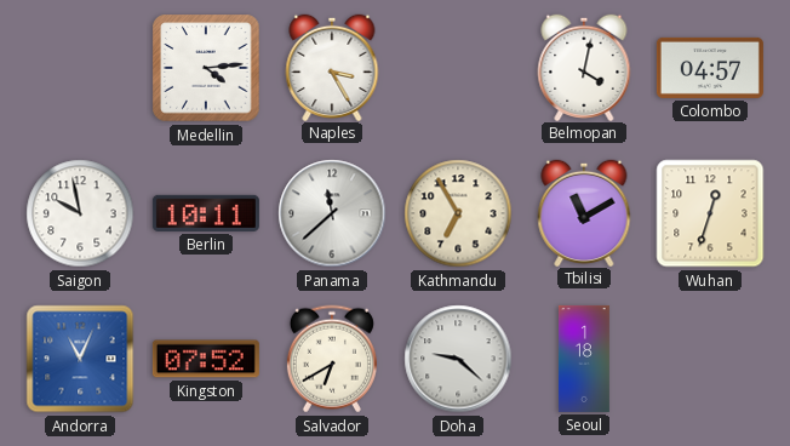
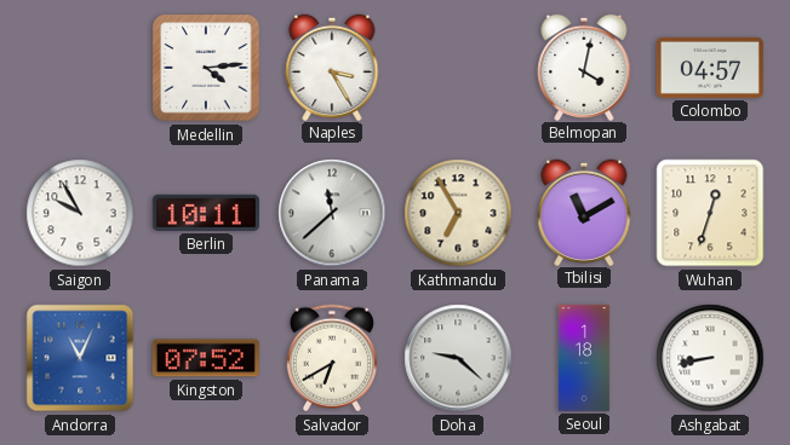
Saigon: 9:58 -> 9:55
Ashgabat: none -> 8:43
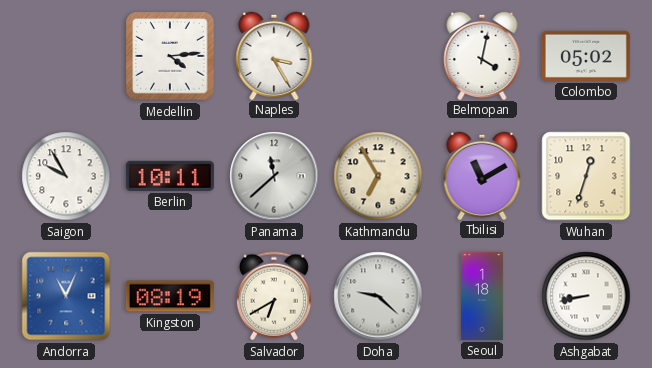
Colombo: 04:57 -> 05:02
Kingston: 07:52 -> 08:19
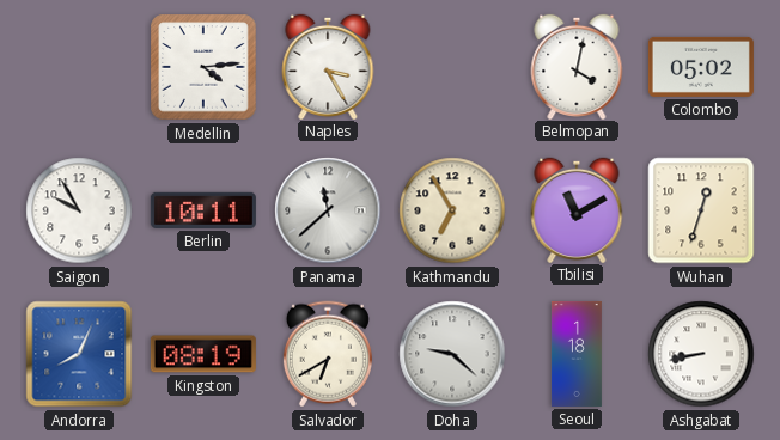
Andorra: 11:04 -> 8:04
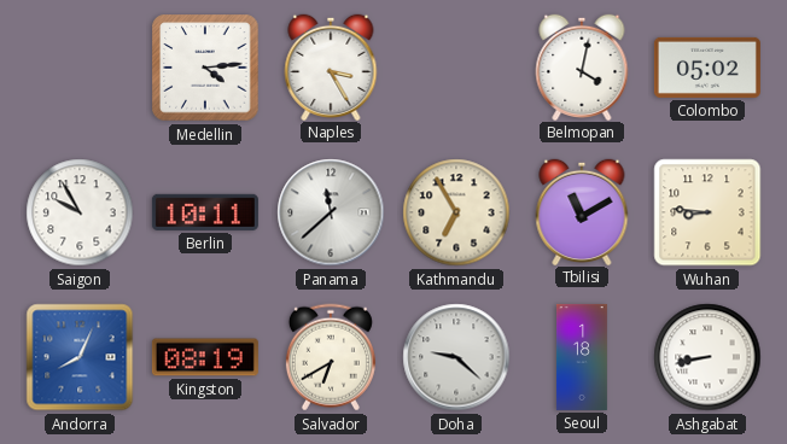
Wuhan: 12:33 -> 8:46
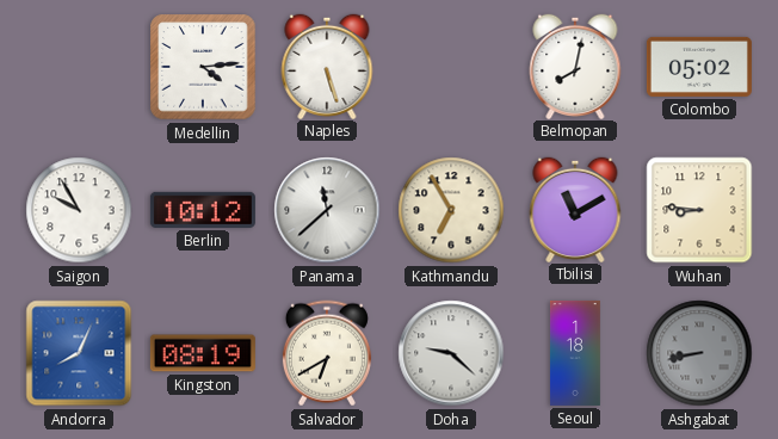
Naples: 3:25 -> 5:27
Belmopan: 4:02 -> 8:02
Berlin: 10:11 -> 10:12
Ashgabat dial: white -> grey
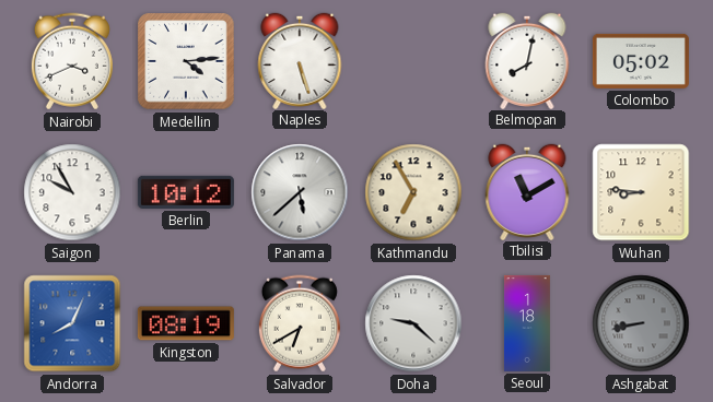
Nairobi: none -> 3:41
Panama: 11:38 -> 5:38
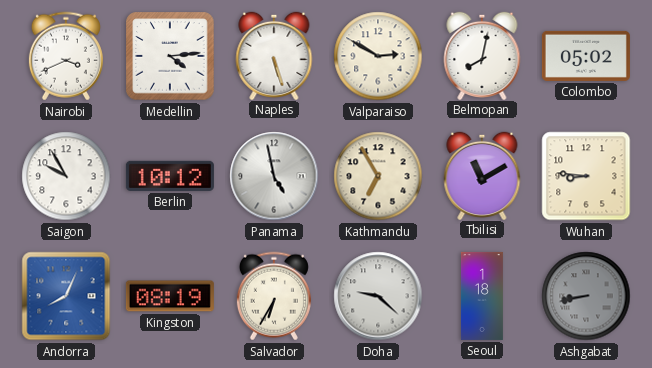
Valparaiso: none -> 2:50
Panama: 5:38 -> 4:58
Salvador: 6:40 -> 6:35
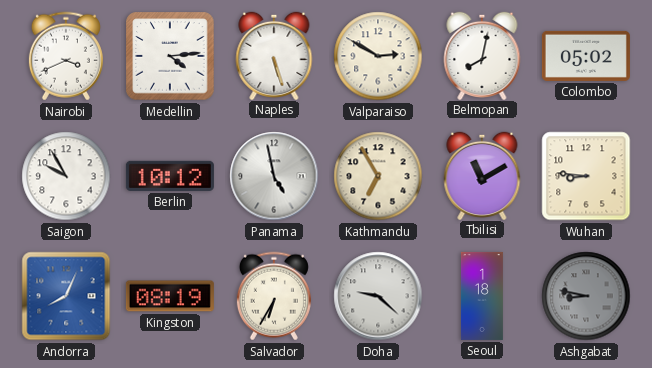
Ashgabat: 8:43 -> 8:47
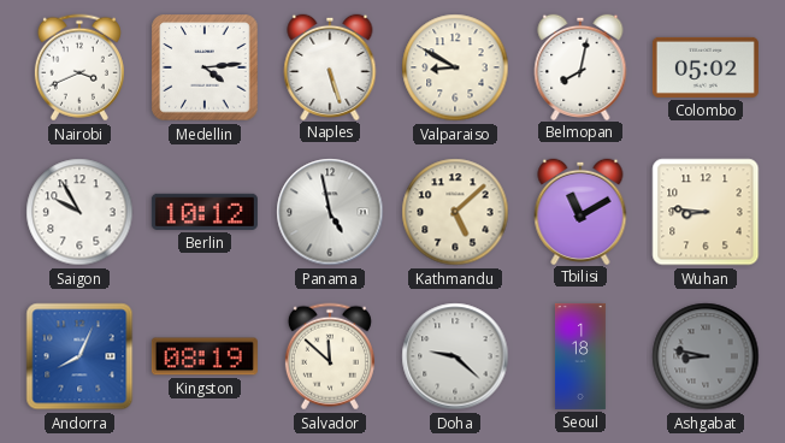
Valparaiso: 2:50 -> 8:50
Kathmandu: 6:55 -> 5:08
Salvador: 6:35 -> 11:52
